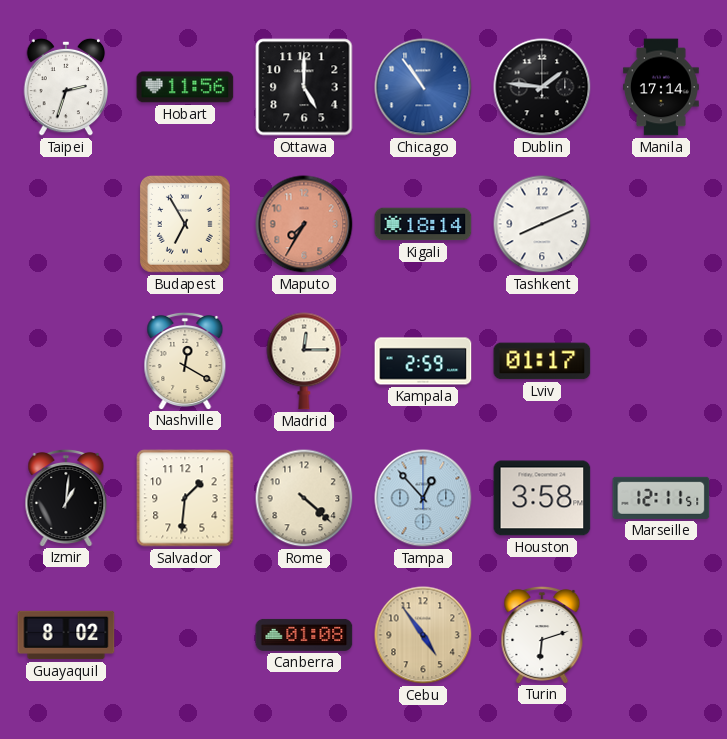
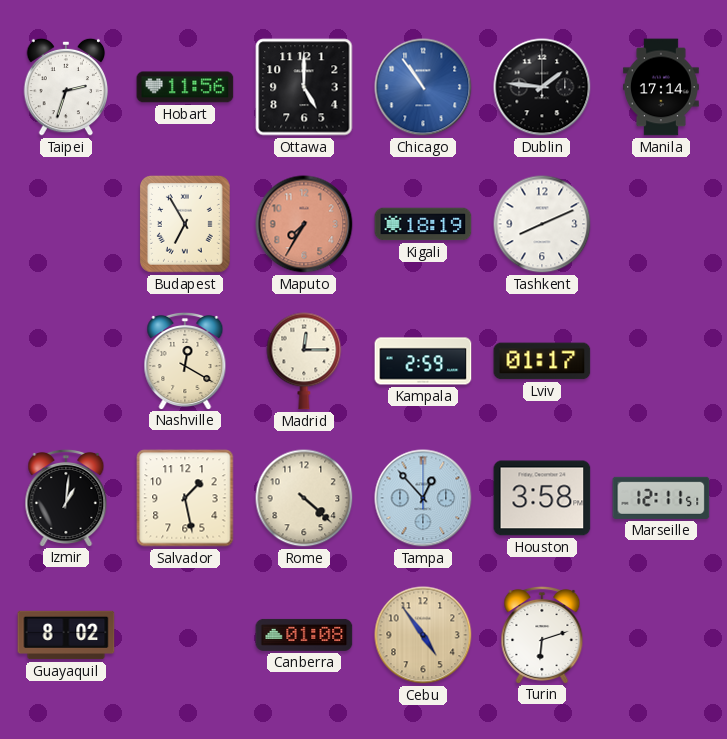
Kigali: 18:14 -> 18:19
Salvador: 1:31 -> 1:28
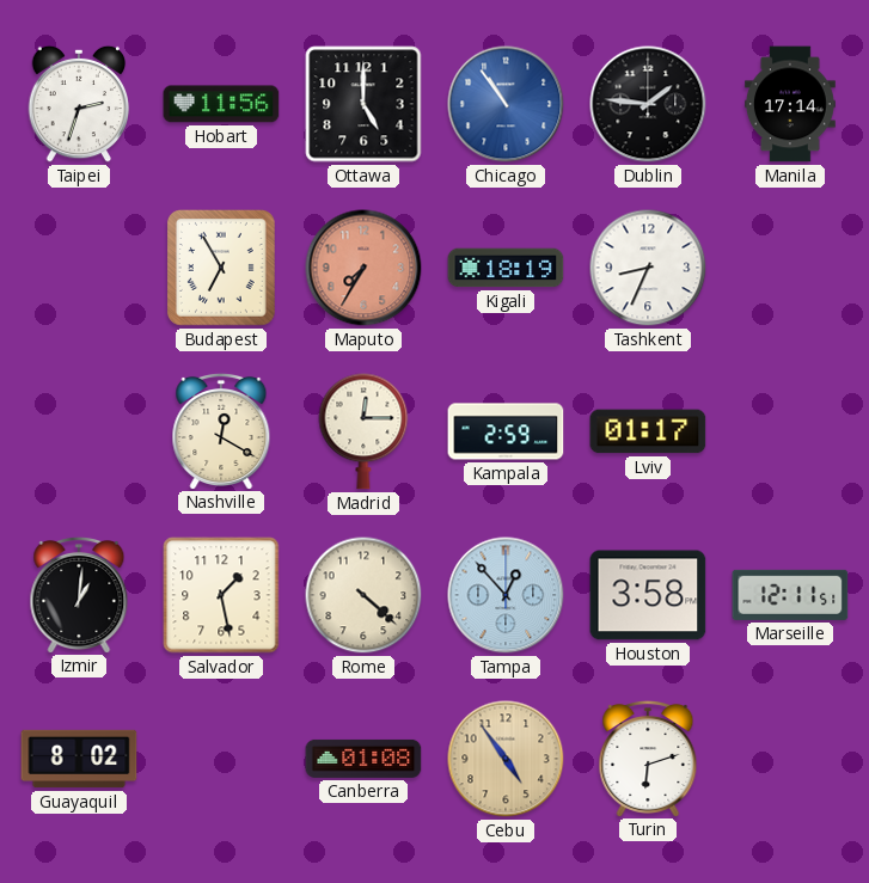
Tashkent: 8:11 -> 8:34
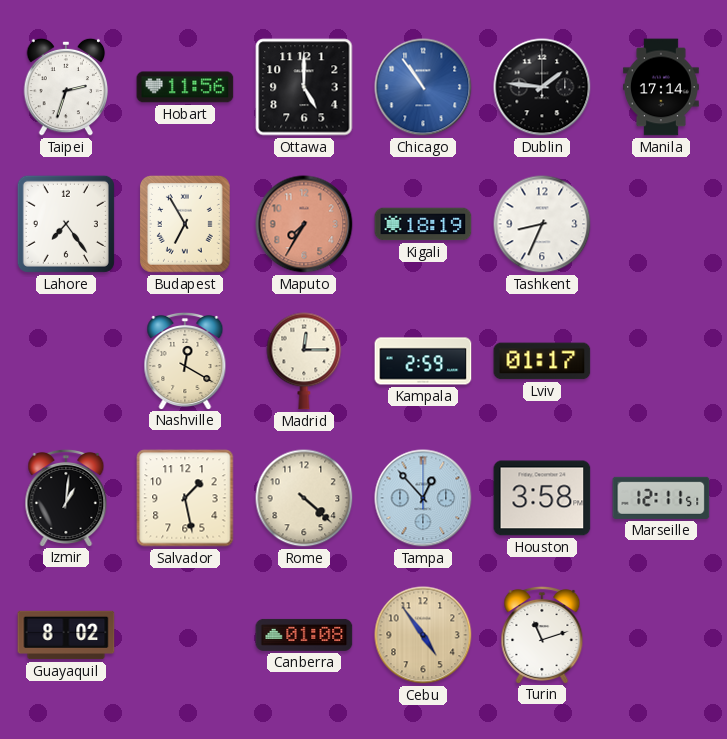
Lahore: none -> 7:24
Turin: 6:12 -> 11:12
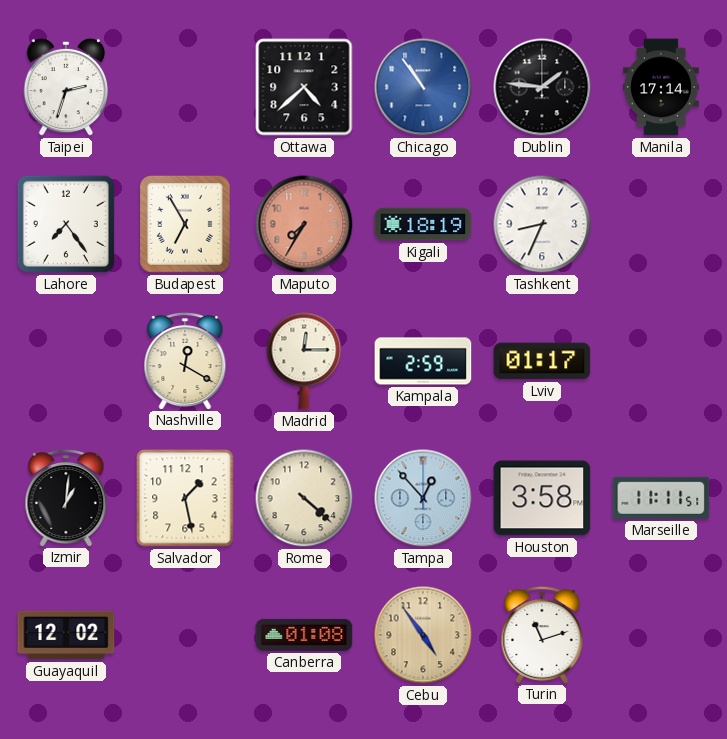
Hobart: 11:56 -> none
Ottawa: 5:00 -> 4:38
Marseille: 12:11 -> 11:11
Guayaquil: 8:02 -> 12:02
